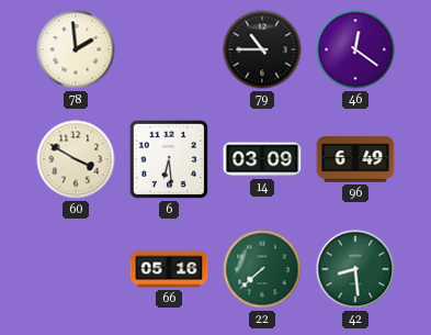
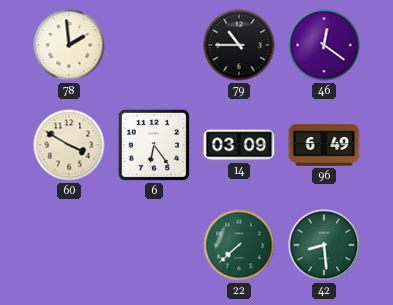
6: 6:29 -> 6:24
66: 05:16 -> none
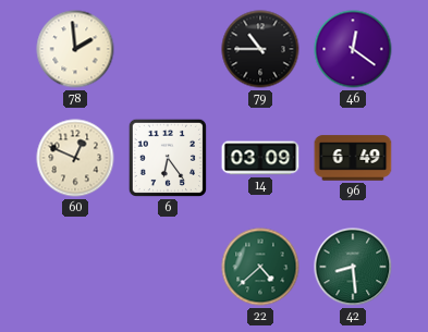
60: 3:50 -> 12:49
22: 7:38 -> 4:38
